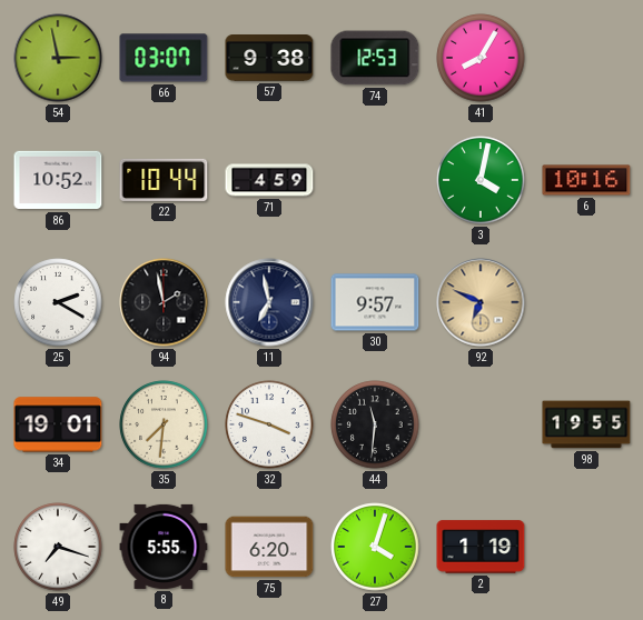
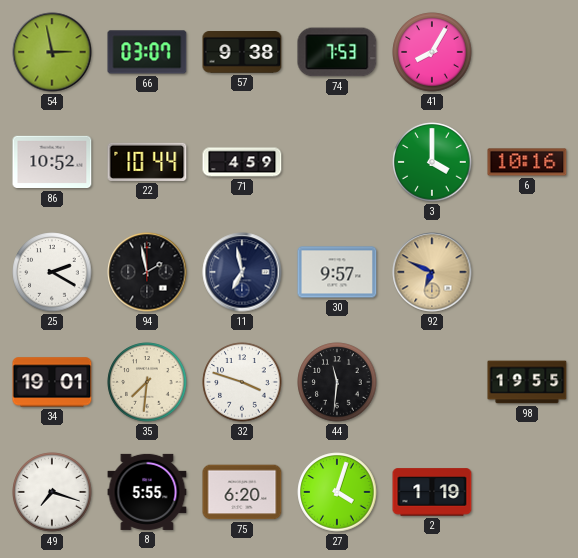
74: 12:53 -> 7:53
3: 4:02 -> 4:00
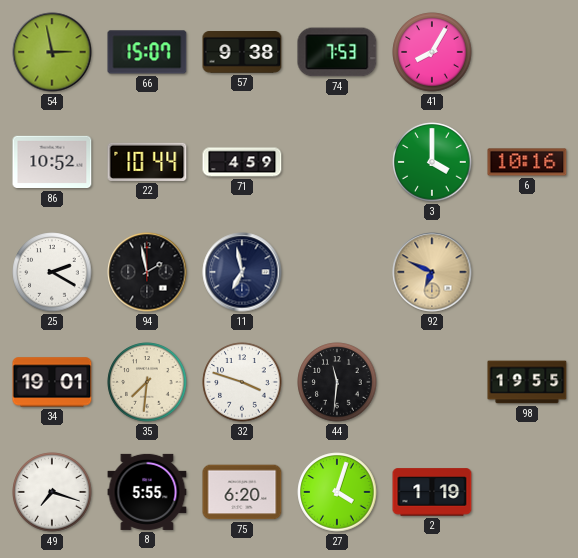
66: 03:07 -> 15:07
30: 9:57 -> none
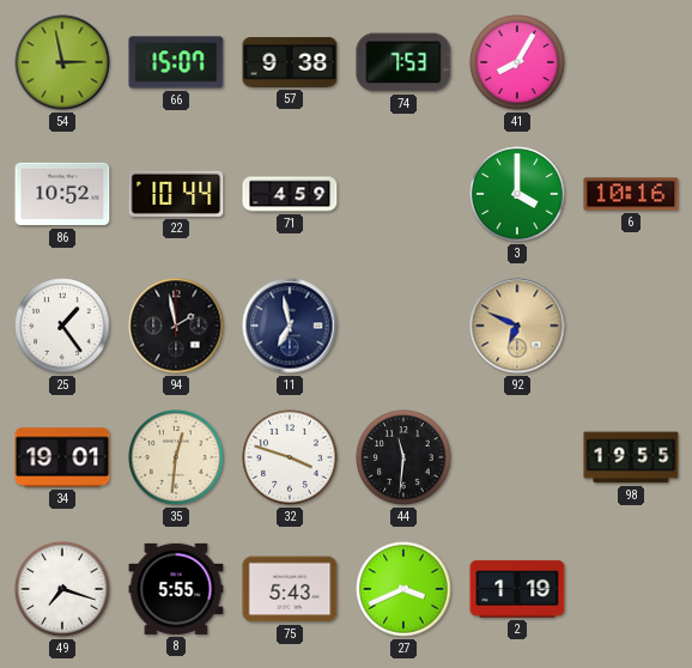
25: 2:20 -> 1:24
35: 7:31 -> 12:31
75: 6:20 -> 5:43
27: 4:03 -> 3:41
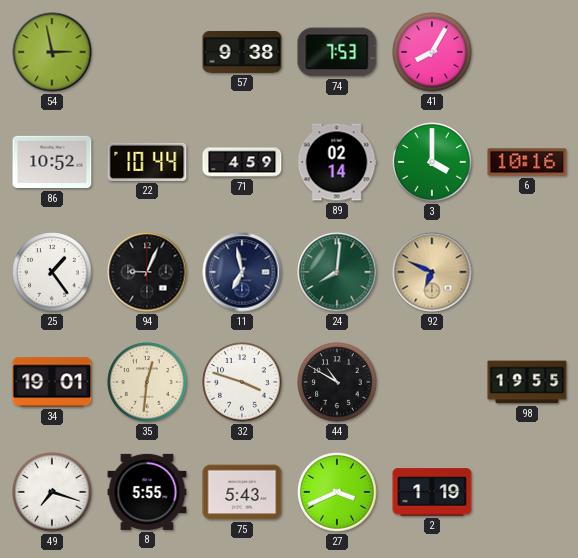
66: 15:07 -> none
89: none -> 02:14
94: 1:58 -> 9:04
24: none -> 8:01
44: 11:31 -> 10:50
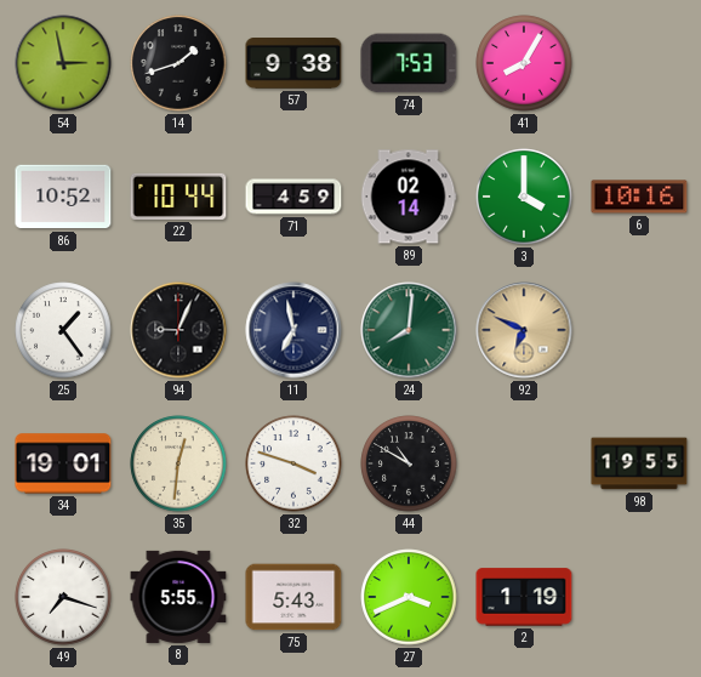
14: none -> 1:42
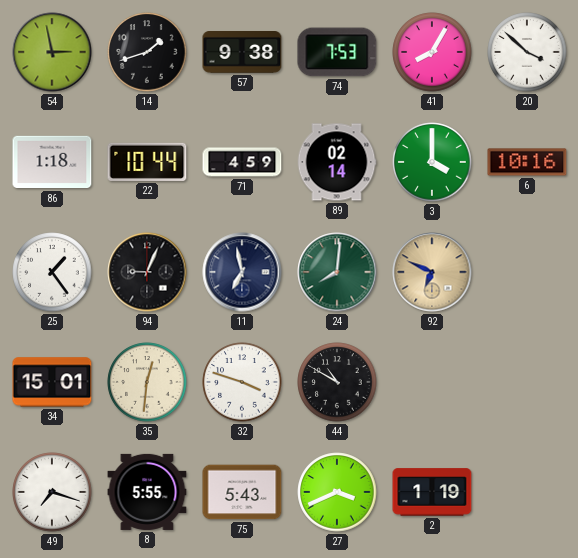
20: none -> 3:52
86: 10:52 -> 1:18
34: 19:01 -> 15:01
98: 19:55 -> none
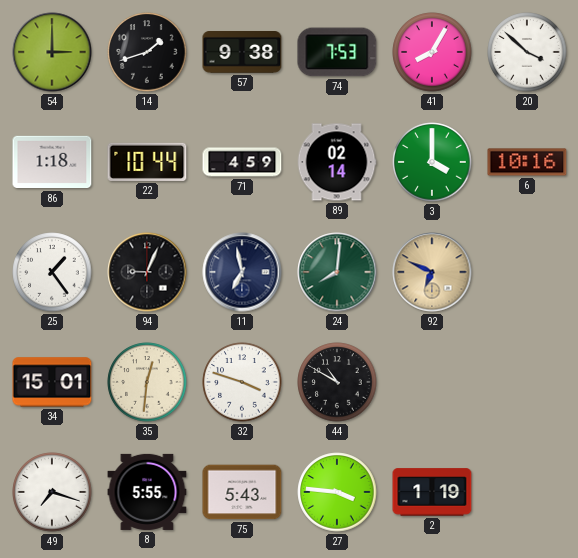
54: 2:58 -> 3:00
27: 3:41 -> 3:46
